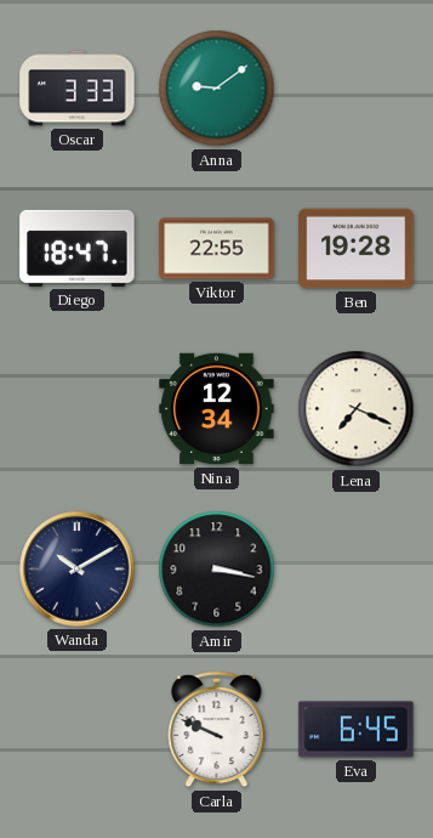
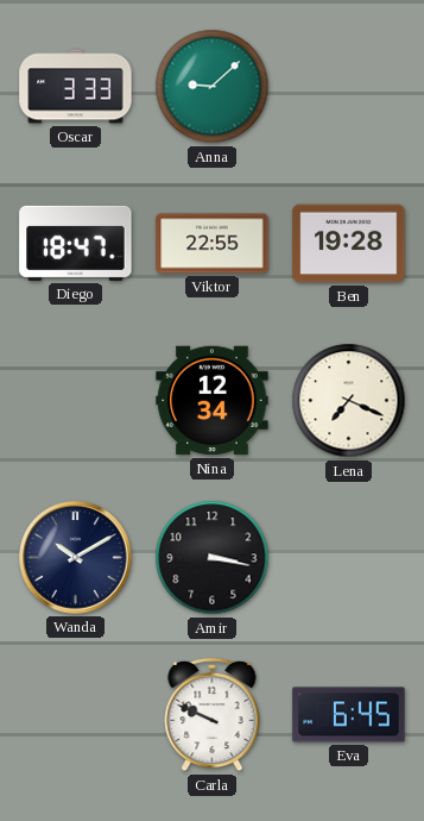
Anna: 9:09 -> 9:08
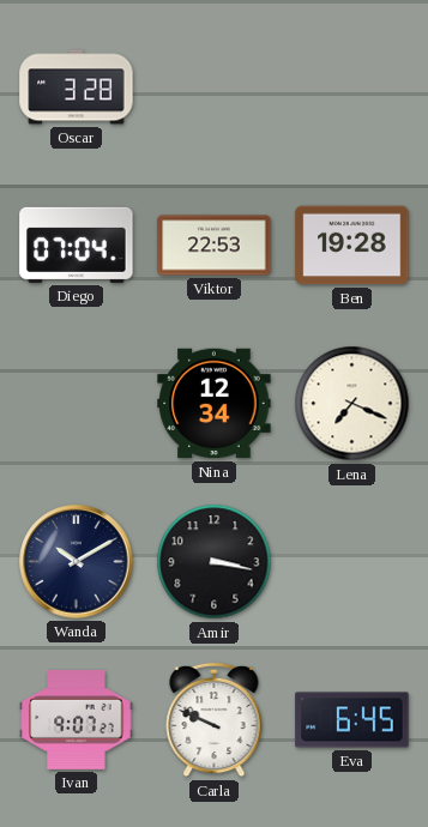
Oscar: 3:33 -> 3:28
Anna: 9:08 -> none
Diego: 18:47 -> 07:04
Viktor: 22:55 -> 22:53
Ivan: none -> 9:07
